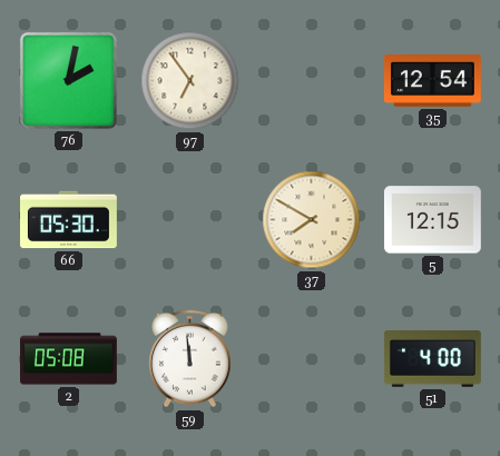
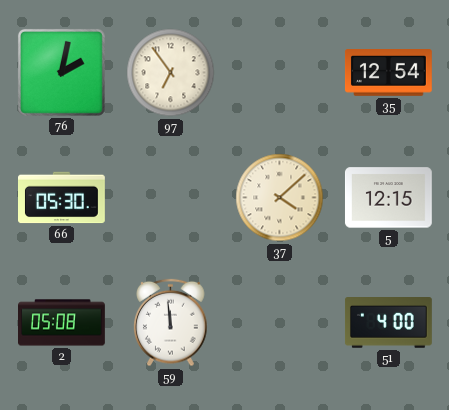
37: 7:50 -> 4:08
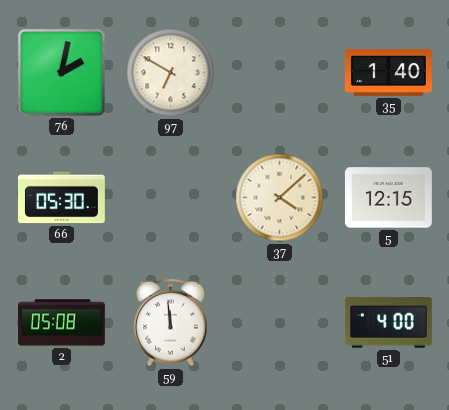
97: 6:54 -> 6:50
35: 12:54 -> 1:40
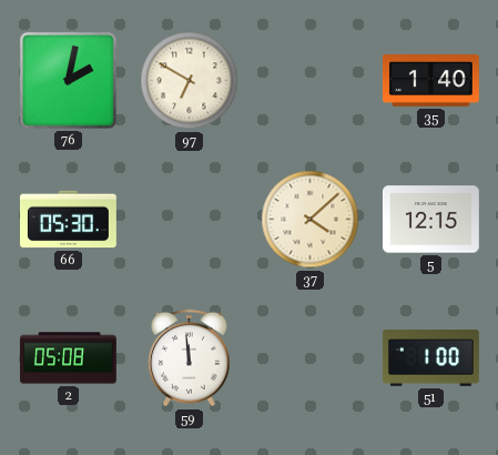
51: 4:00 -> 1:00
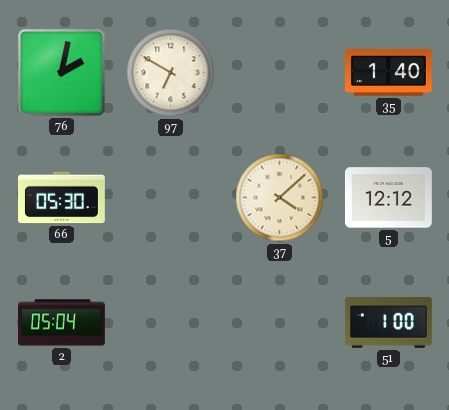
5: 12:15 -> 12:12
2: 05:08 -> 05:04
59: 11:59 -> none
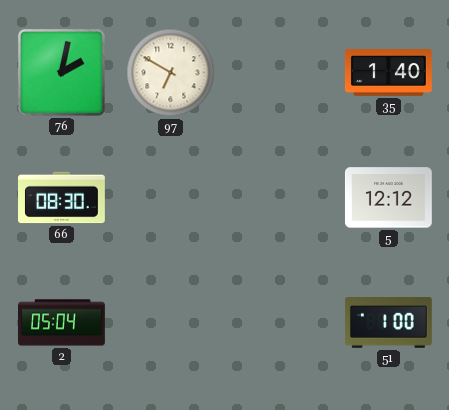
66: 05:30 -> 08:30
37: 4:08 -> none
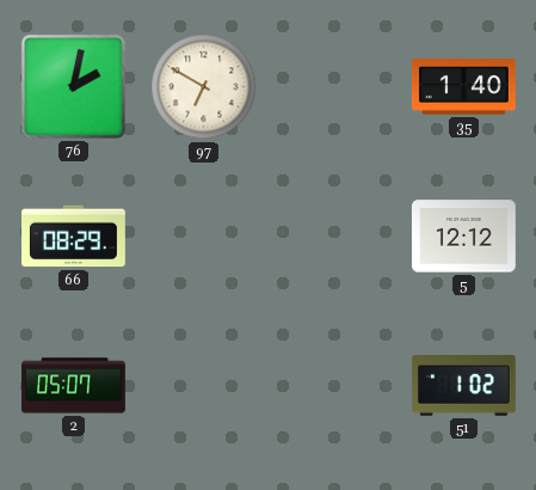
66: 08:30 -> 08:29
2: 05:04 -> 05:07
51: 1:00 -> 1:02
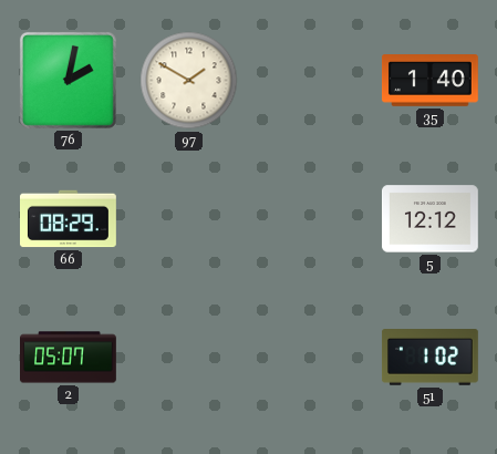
97: 6:50 -> 1:50
